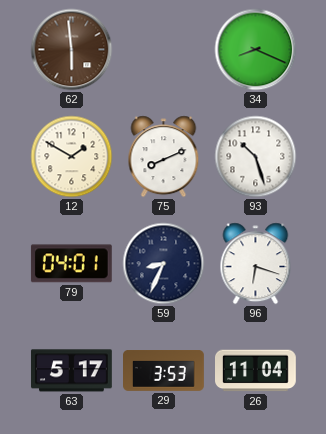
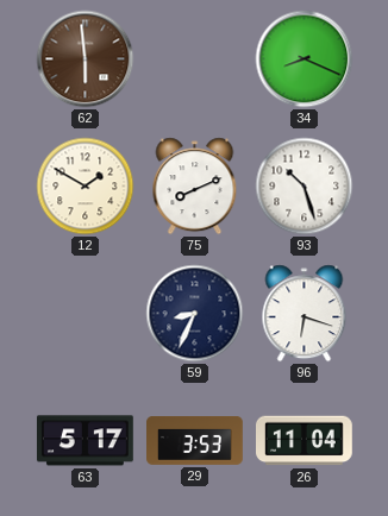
79: 04:01 -> none
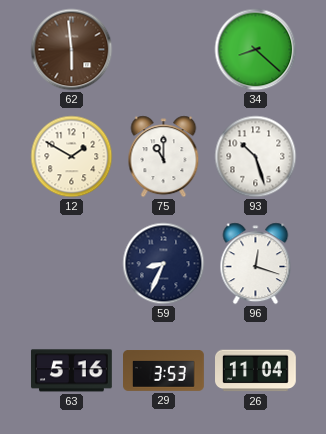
34: 8:19 -> 8:22
75: 8:11 -> 11:00
96: 6:18 -> 12:18
63: 5:17 -> 5:16
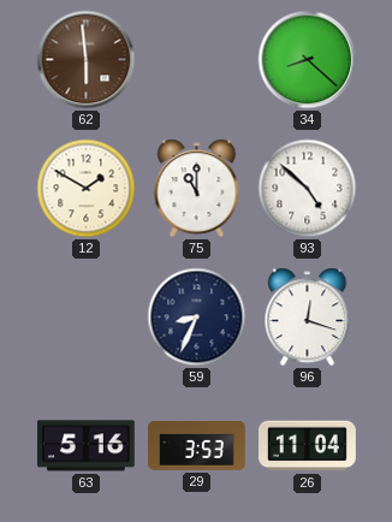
93: 10:27 -> 4:52
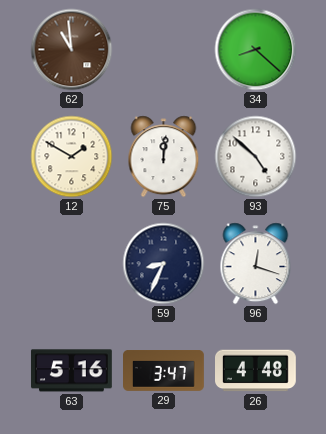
62: 5:59 -> 10:59
75: 11:00 -> 12:01
29: 3:53 -> 3:47
26: 11:04 -> 4:48
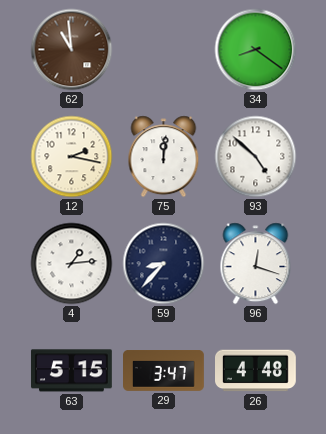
34: 8:22 -> 8:21
12: 1:50 -> 2:17
4: none -> 1:14
59: 8:34 -> 8:37
63: 5:16 -> 5:15
